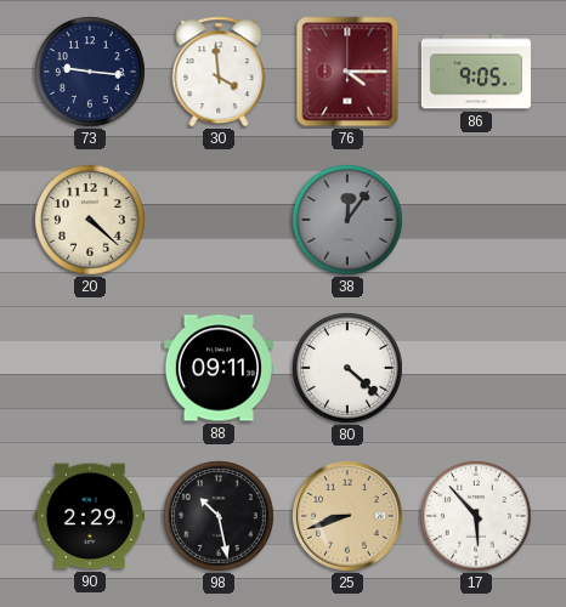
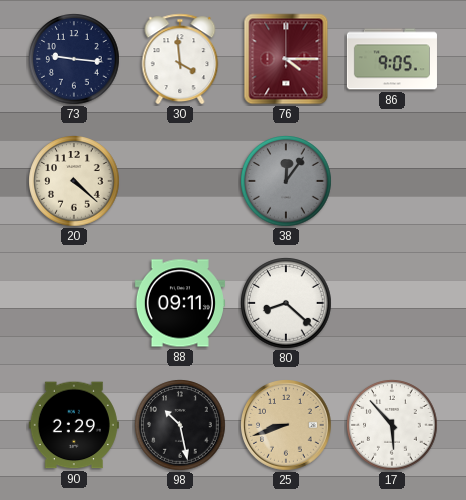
80: 4:22 -> 8:22
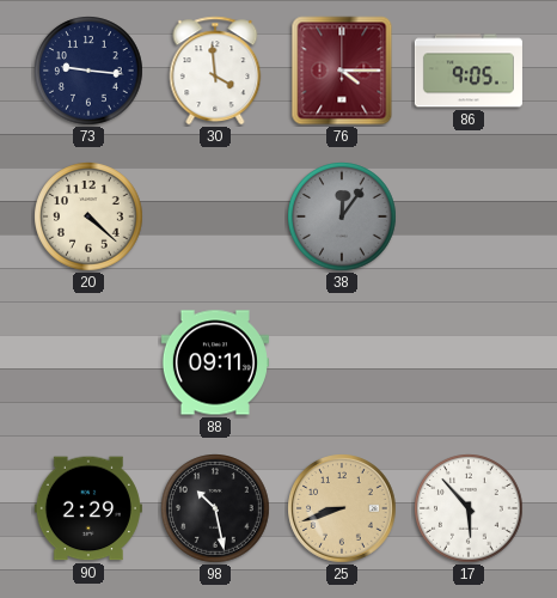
80: 8:22 -> none
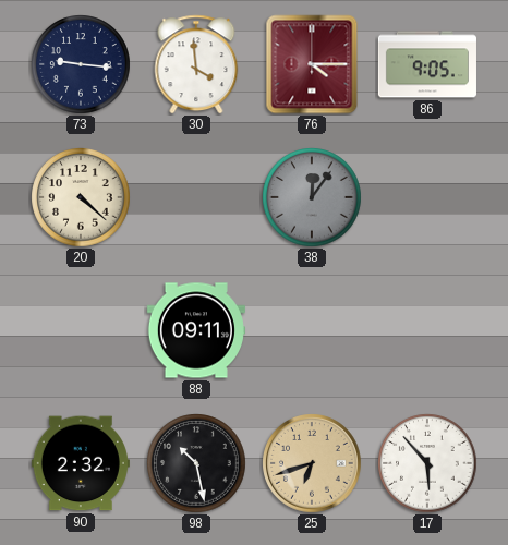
90: 2:29 -> 2:32
25: 8:42 -> 6:42
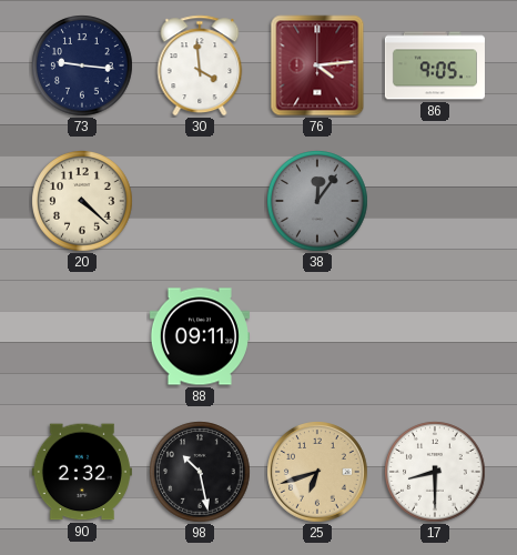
76: 4:15 -> 4:14
17: 5:53 -> 8:30
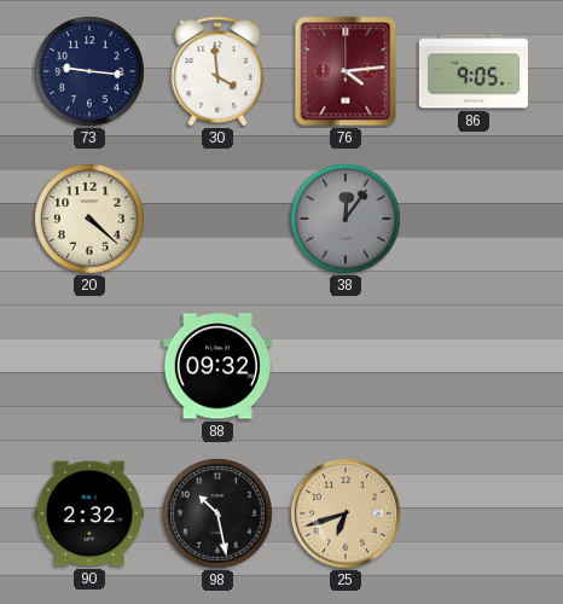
88: 09:11 -> 09:32
17: 8:30 -> none
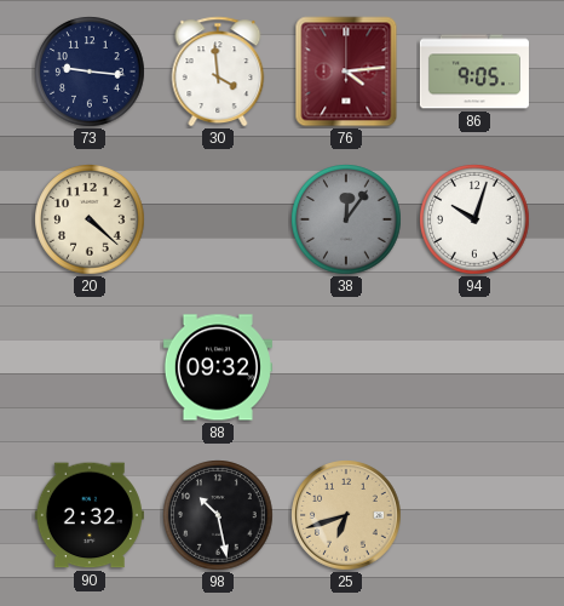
94: none -> 10:03
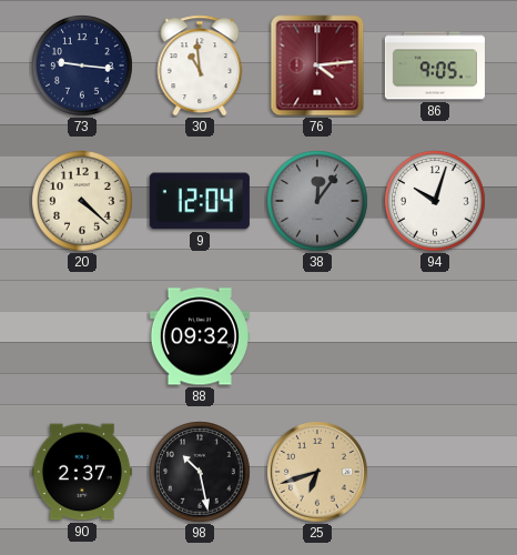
30: 3:59 -> 10:59
9: none -> 12:04
90: 2:32 -> 2:37
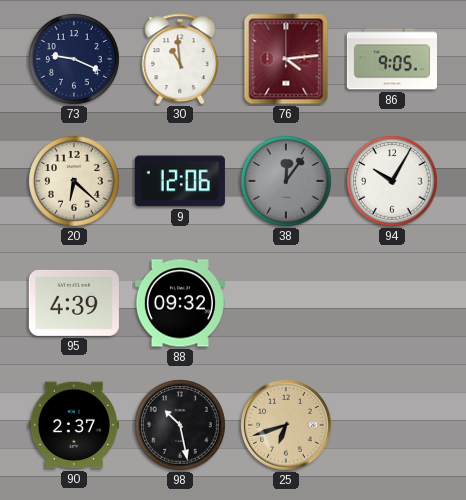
73: 9:16 -> 9:19
20: 4:22 -> 6:22
9: 12:04 -> 12:06
94: 10:03 -> 10:05
95: none -> 4:39
